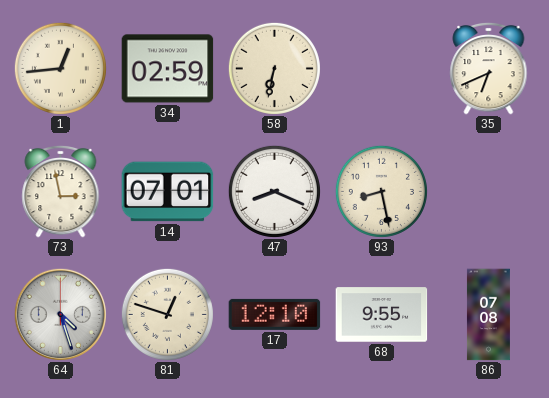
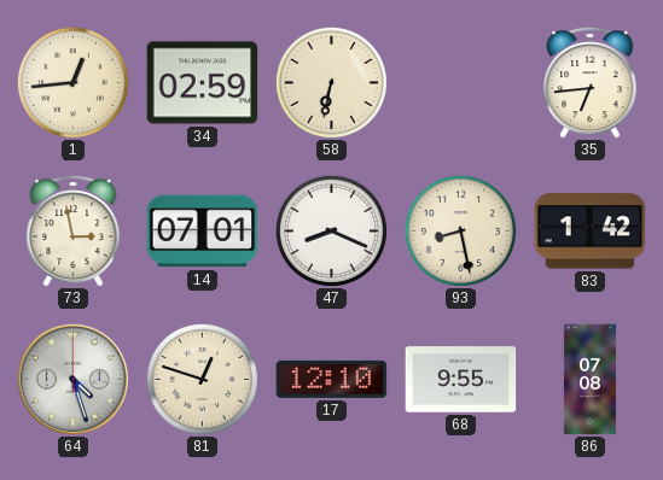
35: 6:41 -> 6:44
83: none -> 1:42
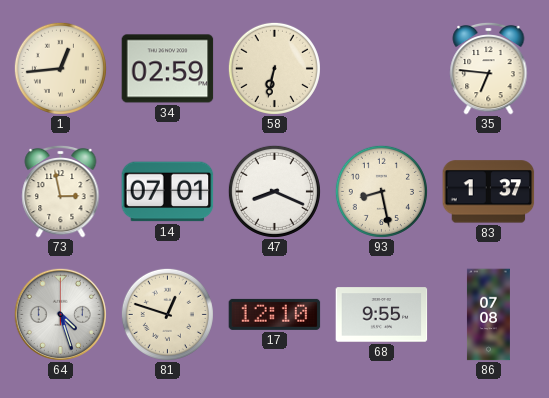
35: 6:44 -> 6:46
83: 1:42 -> 1:37
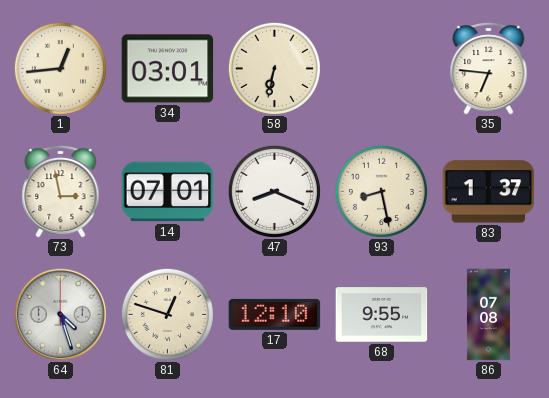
34: 02:59 -> 03:01
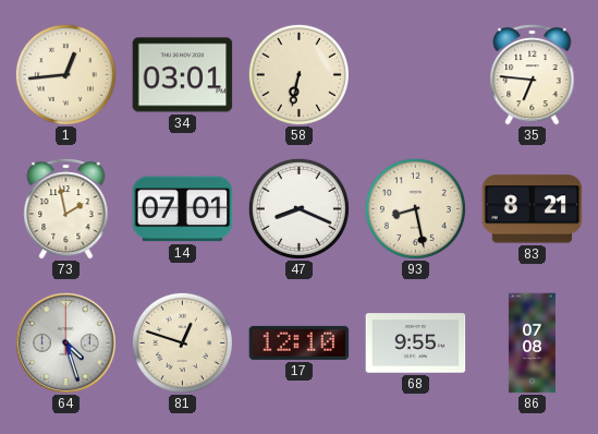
73: 2:58 -> 1:58
83: 1:37 -> 8:21
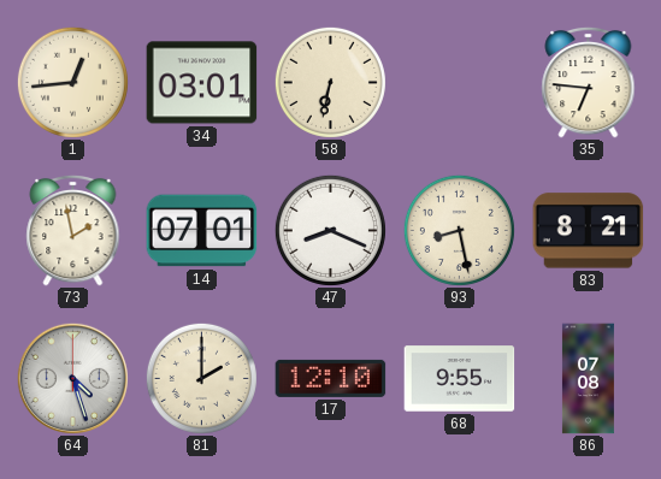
81: 12:48 -> 2:00
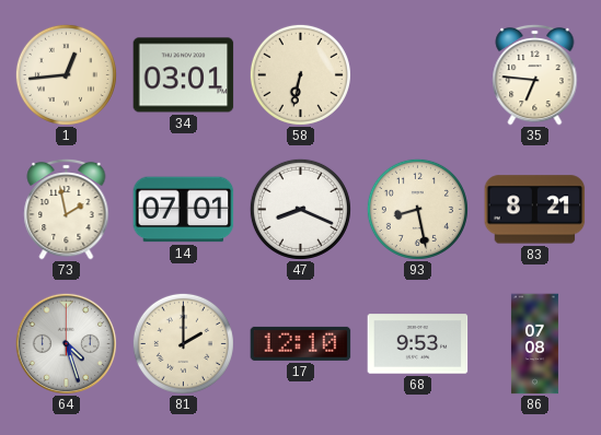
68: 9:55 -> 9:53
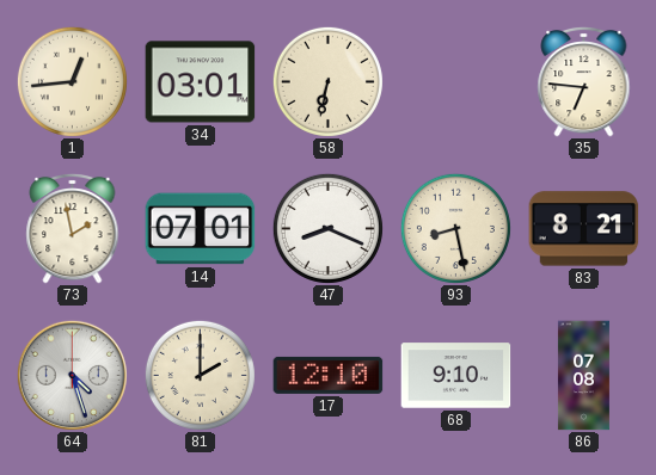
68: 9:53 -> 9:10
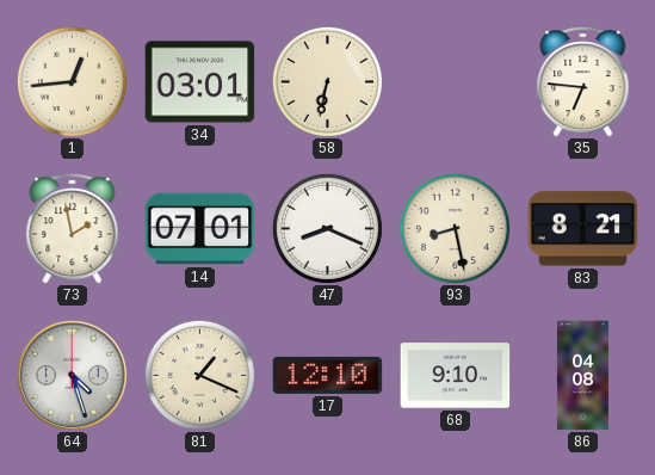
81: 2:00 -> 1:19
86: 07:08 -> 04:08
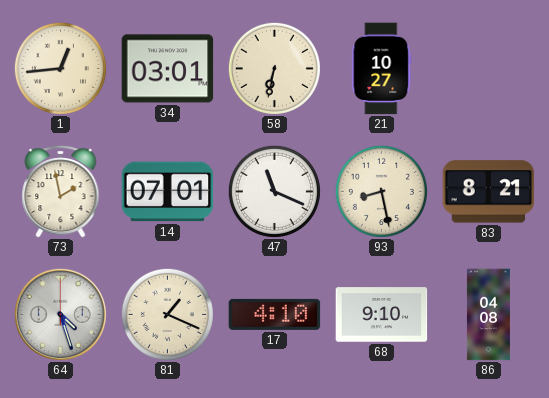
21: none -> 10:27
35: 6:46 -> none
47: 8:19 -> 11:19
17: 12:10 -> 4:10
